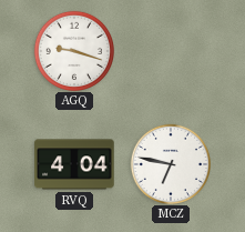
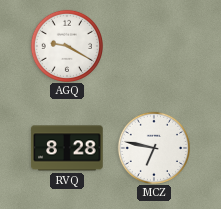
AGQ: 9:18 -> 9:20
RVQ: 4:04 -> 8:28
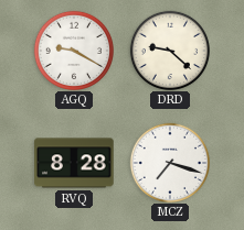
DRD: none -> 9:22
MCZ: 6:47 -> 7:18
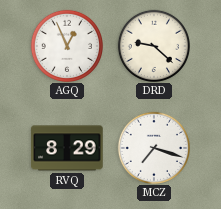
AGQ: 9:20 -> 12:56
RVQ: 8:28 -> 8:29
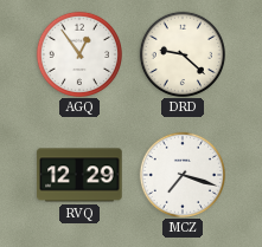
AGQ: 12:56 -> 12:54
RVQ: 8:29 -> 12:29
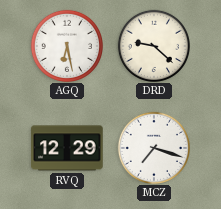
AGQ: 12:54 -> 6:28
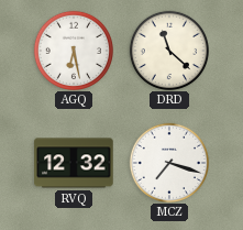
DRD: 9:22 -> 11:22
RVQ: 12:29 -> 12:32
